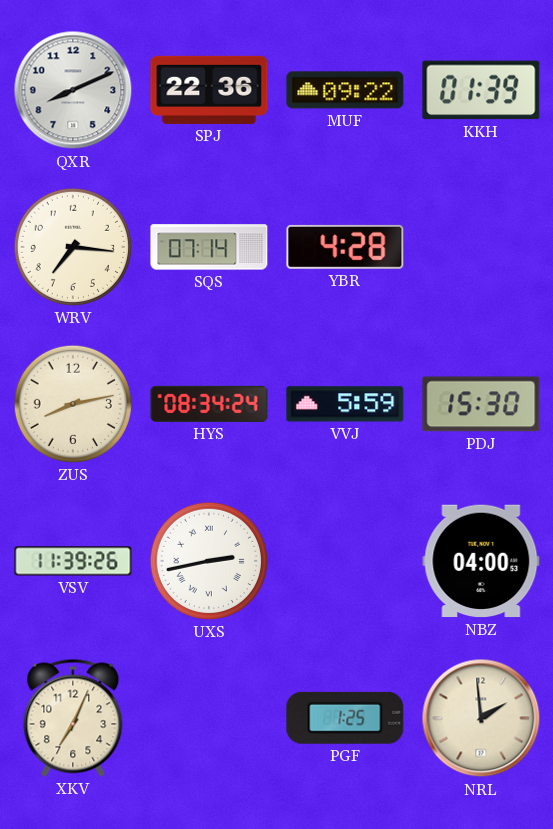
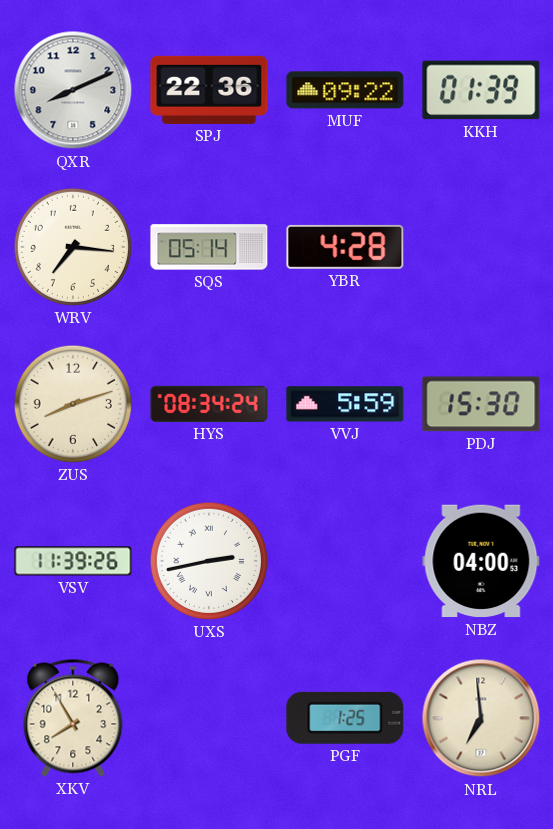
SQS: 07:14 -> 05:14
ZUS: 8:13 -> 8:12
XKV: 7:04 -> 7:55
NRL: 1:59 -> 6:59
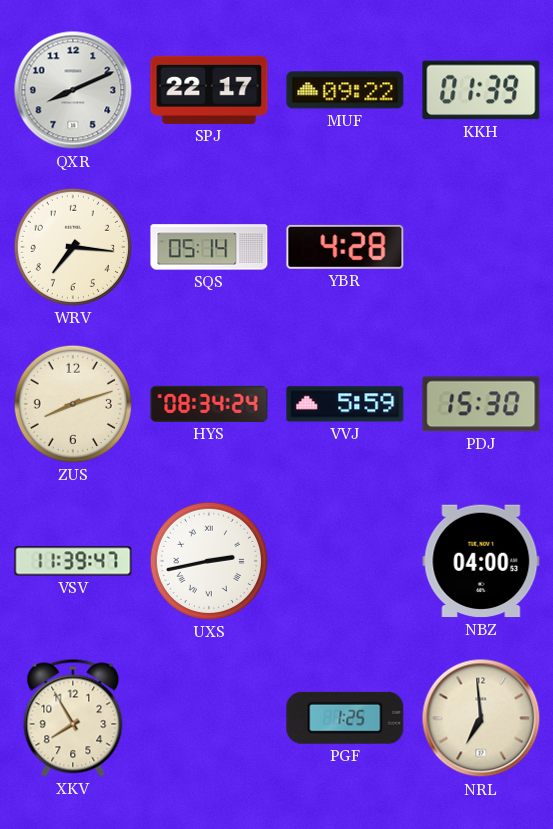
SPJ: 22:36 -> 22:17
VSV: 11:39:26 -> 11:39:47
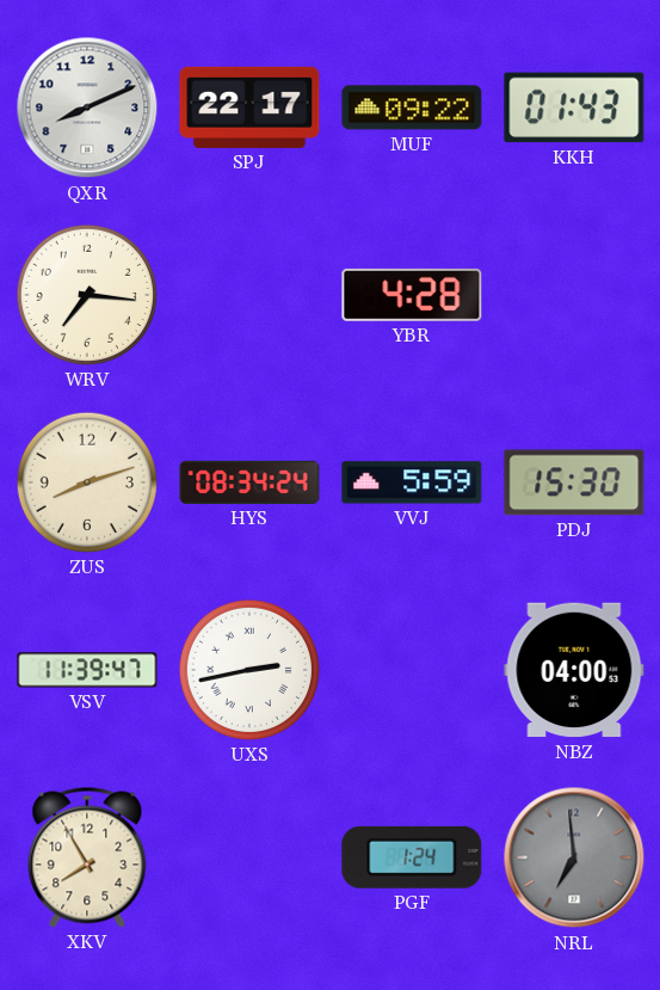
KKH: 01:39 -> 01:43
SQS: 05:14 -> none
PGF: 1:25 -> 1:24
NRL dial: cream -> grey
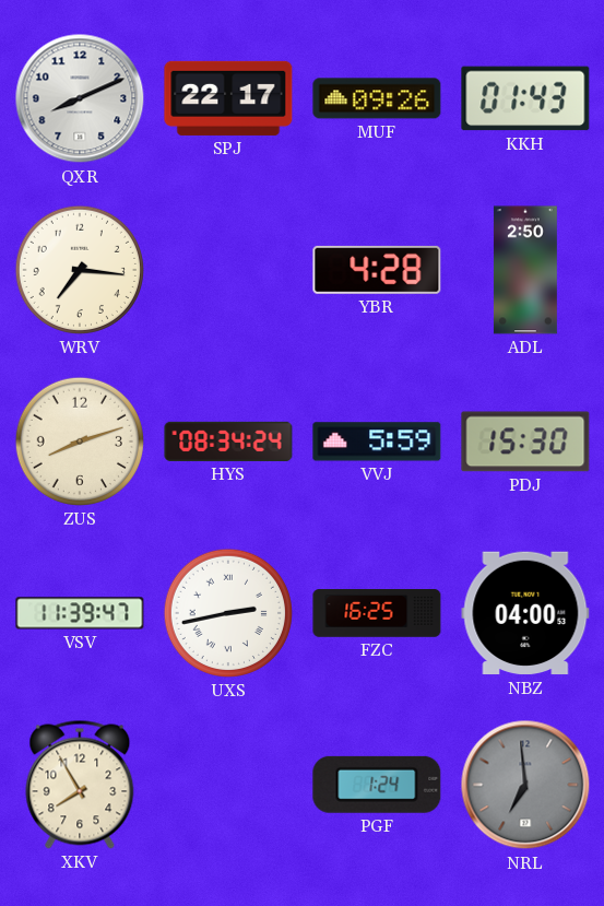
MUF: 09:22 -> 09:26
ADL: none -> 2:50
FZC: none -> 16:25
